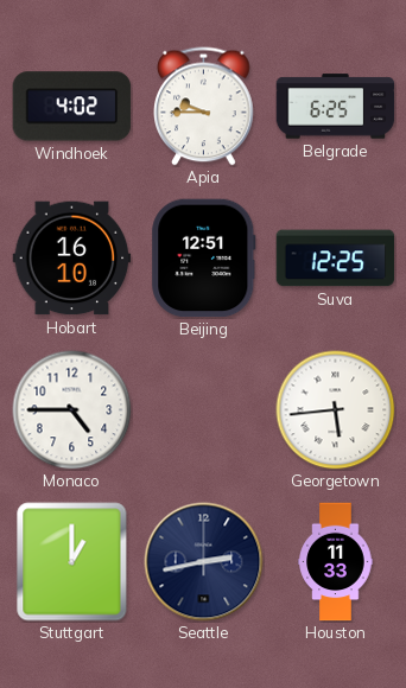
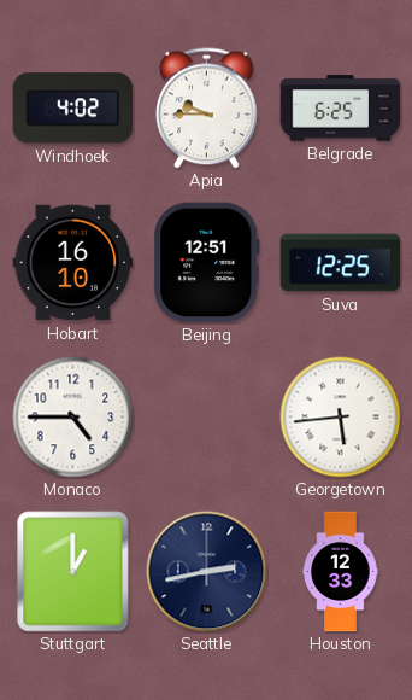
Houston: 11:33 -> 12:33
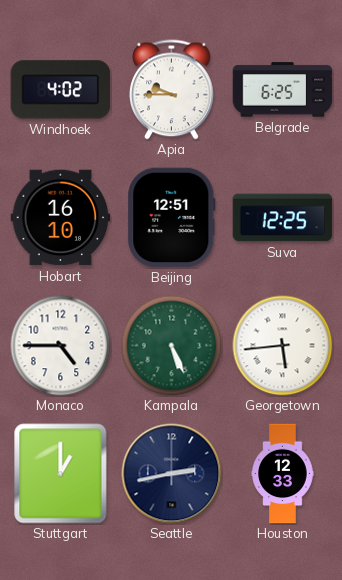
Kampala: none -> 5:26
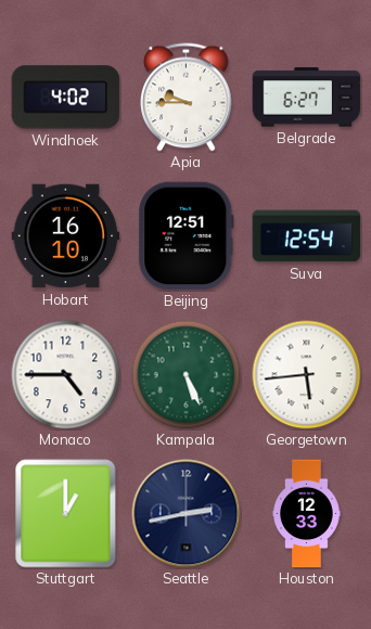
Belgrade: 6:25 -> 6:27
Suva: 12:25 -> 12:54
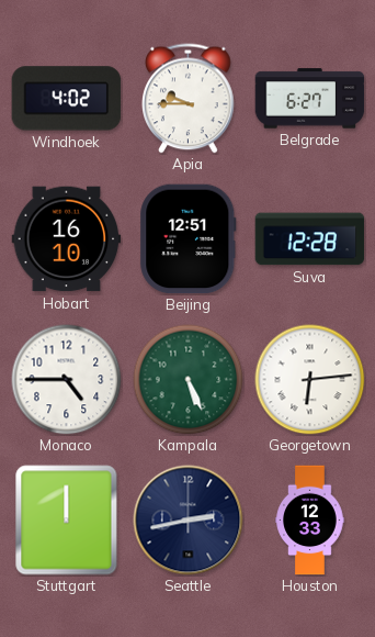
Suva: 12:54 -> 12:28
Georgetown: 5:44 -> 6:14
Stuttgart: 1:00 -> 12:00
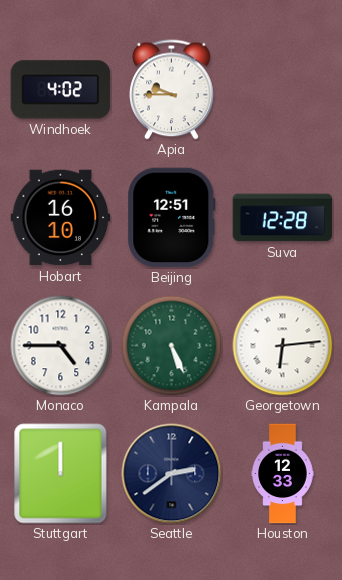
Belgrade: 6:27 -> none
Seattle: 2:43 -> 2:39
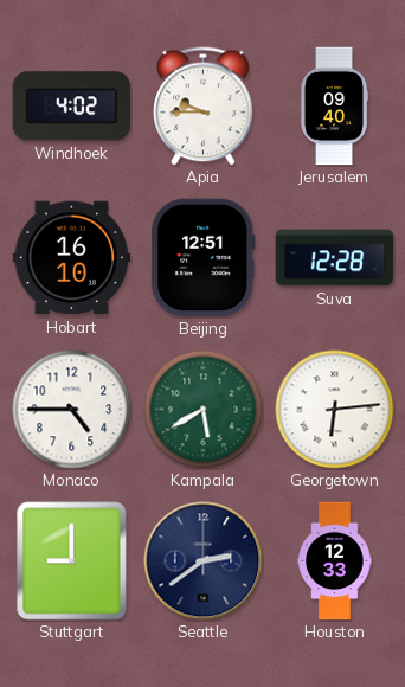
Jerusalem: none -> 09:40
Kampala: 5:26 -> 5:40
Stuttgart: 12:00 -> 9:00
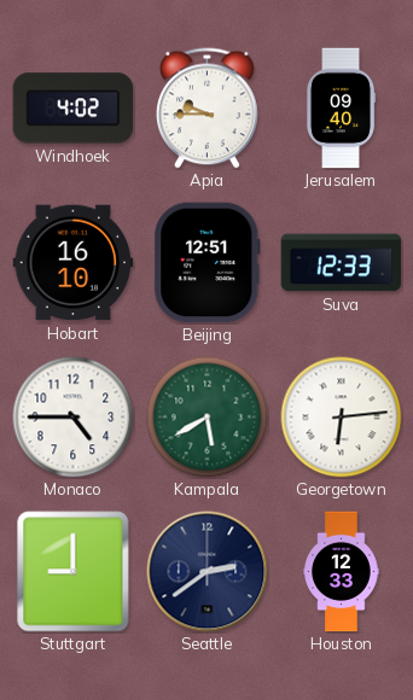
Suva: 12:28 -> 12:33
